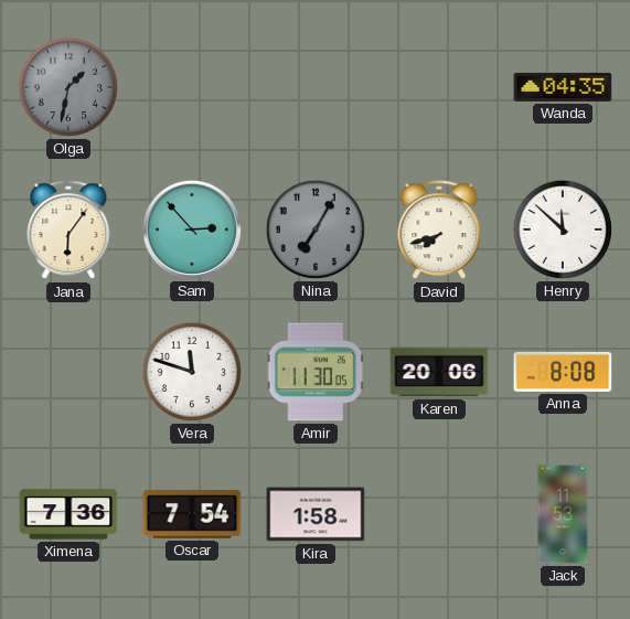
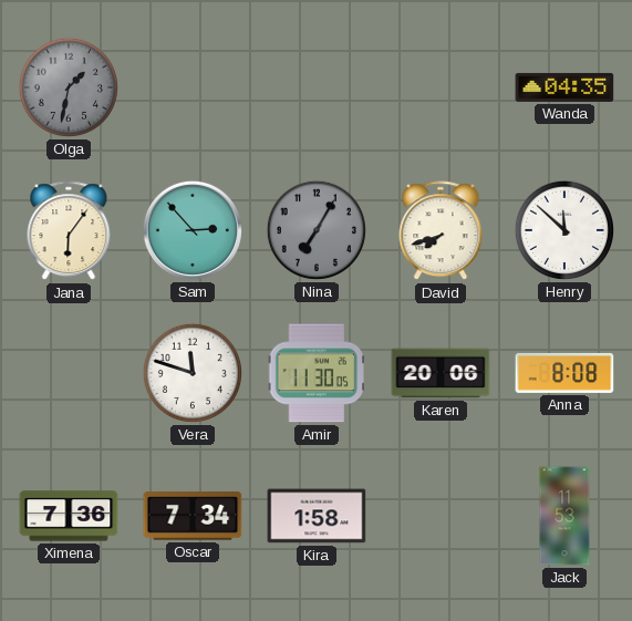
Oscar: 7:54 -> 7:34
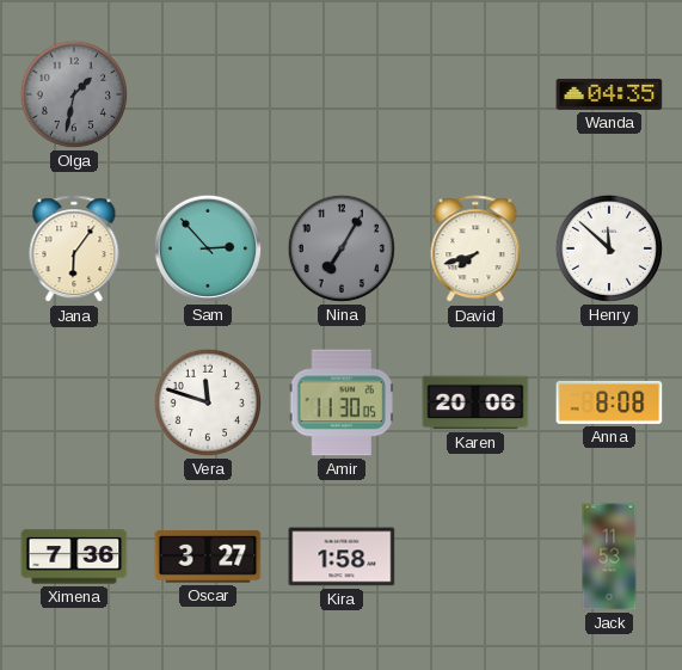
Oscar: 7:34 -> 3:27
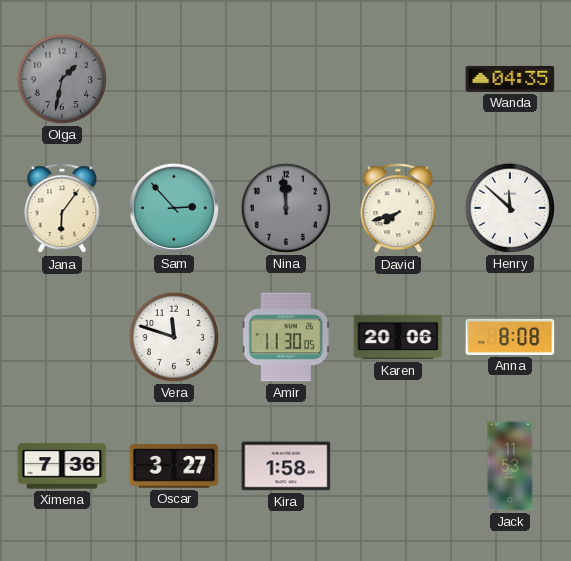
Nina: 7:05 -> 11:59
